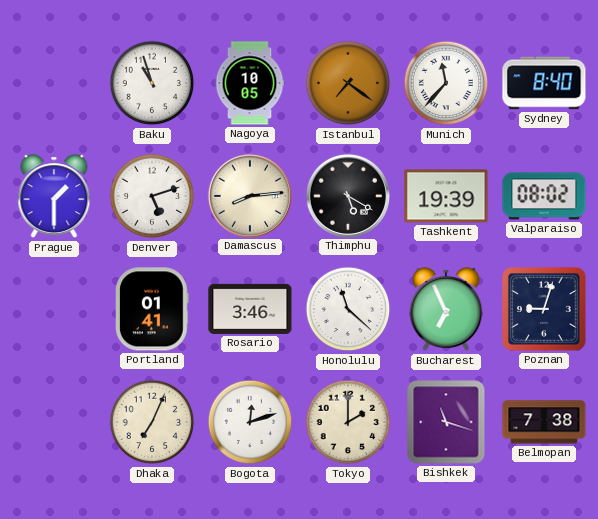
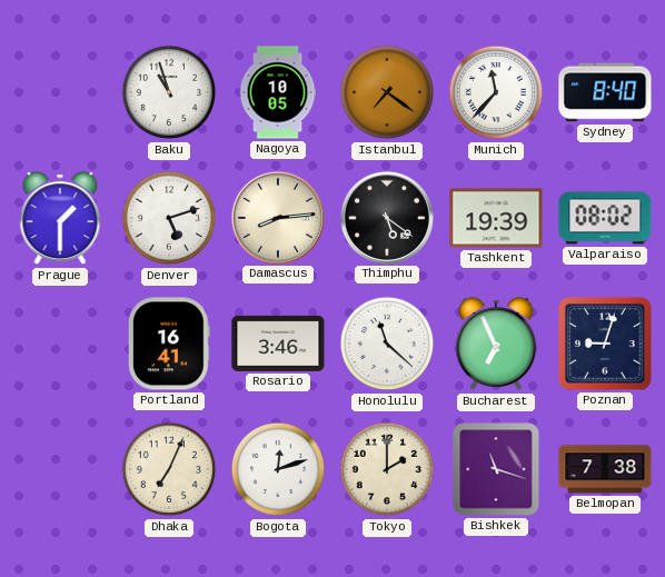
Thimphu: 5:20 -> 5:21
Portland: 01:41 -> 16:41
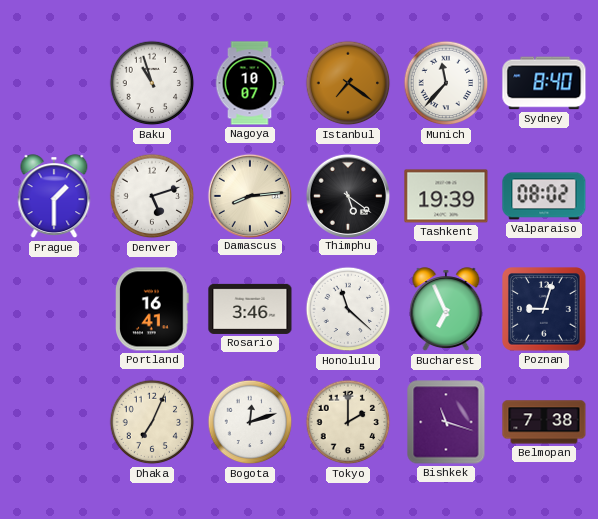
Nagoya: 10:05 -> 10:07
